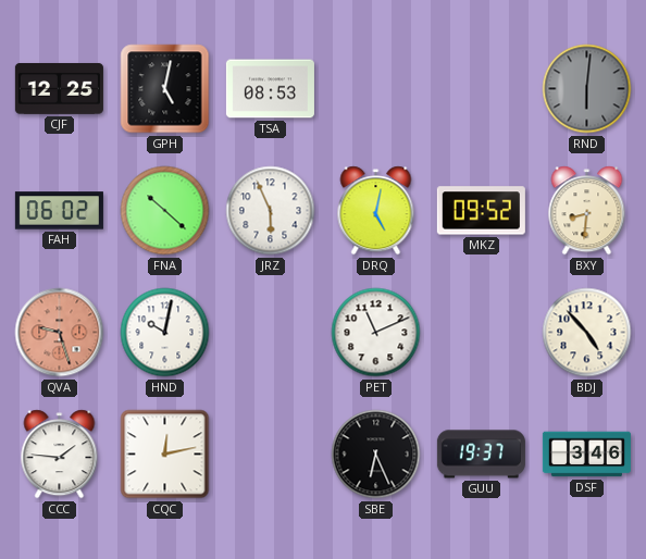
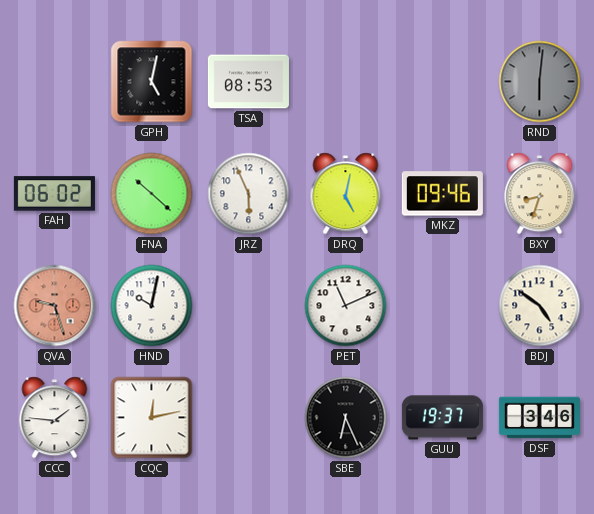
CJF: 12:25 -> none
MKZ: 09:52 -> 09:46
BXY: 8:31 -> 8:33
BDJ: 4:53 -> 4:51
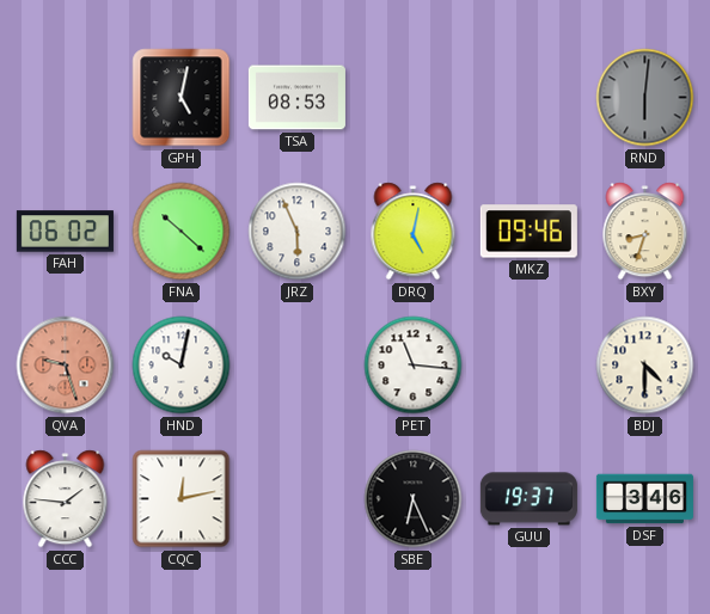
PET: 11:11 -> 11:16
BDJ: 4:51 -> 4:30
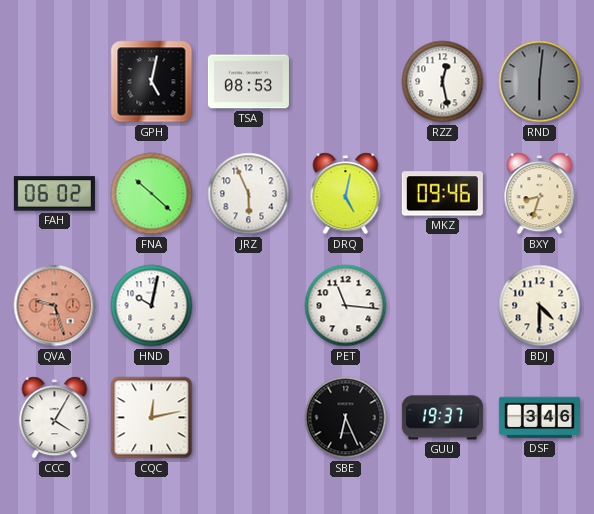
RZZ: none -> 12:28
CCC: 1:46 -> 4:05
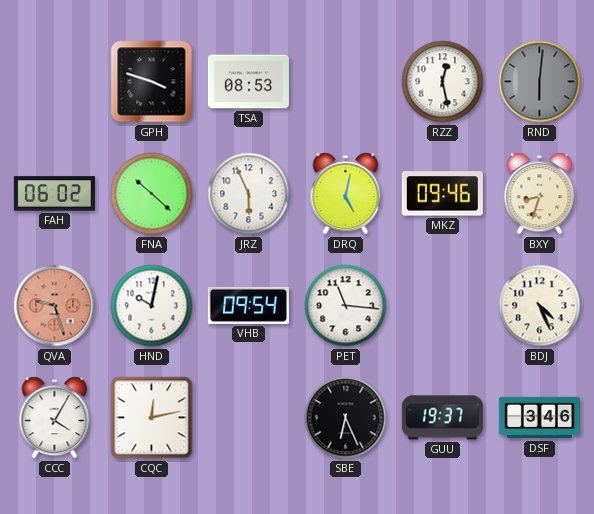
GPH: 5:02 -> 3:48
VHB: none -> 09:54
BDJ: 4:30 -> 4:26
